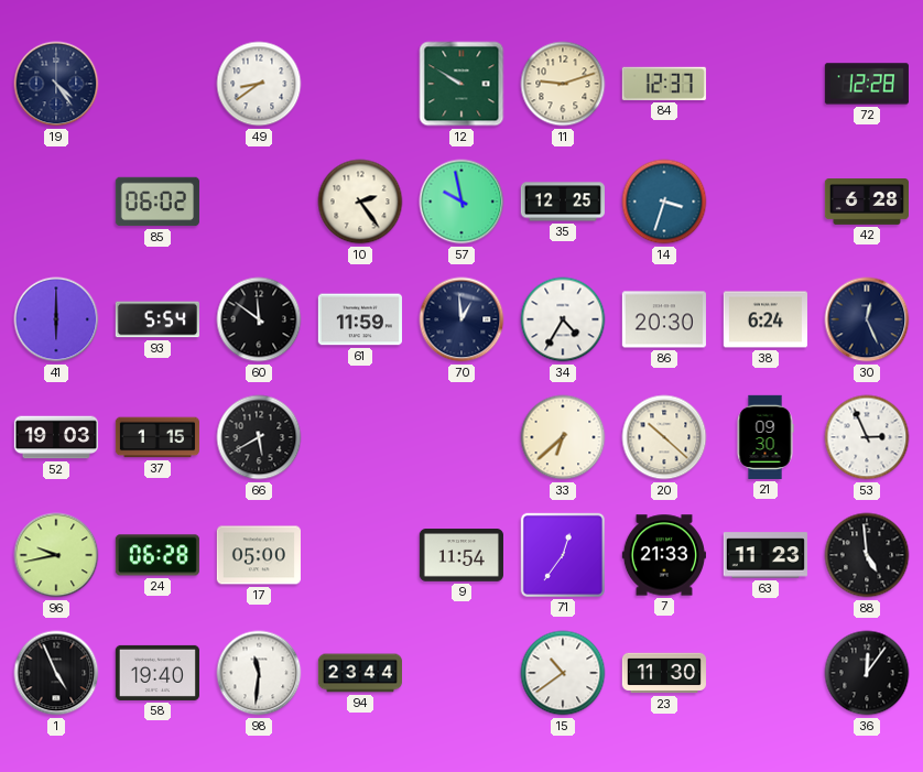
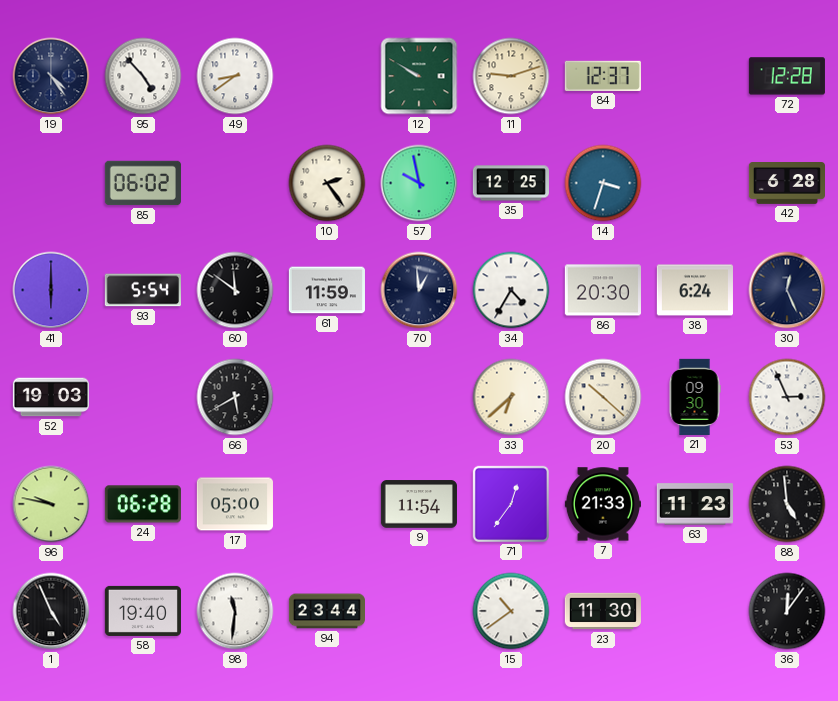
95: none -> 4:53
37: 1:15 -> none
96: 9:43 -> 9:47
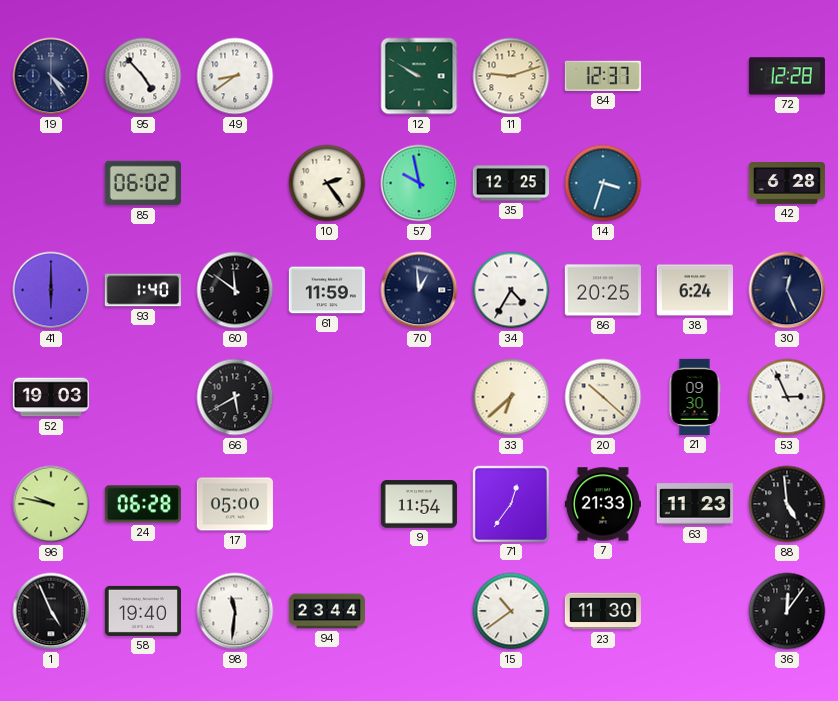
93: 5:54 -> 1:40
86: 20:30 -> 20:25
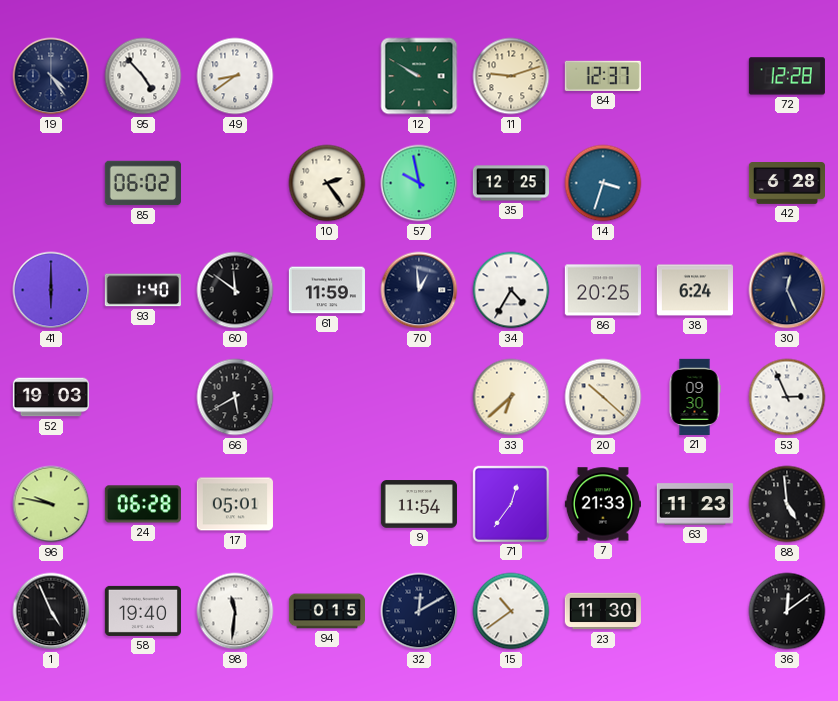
17: 05:00 -> 05:01
94: 23:44 -> 0:15
32: none -> 12:10
36: 12:06 -> 12:09
